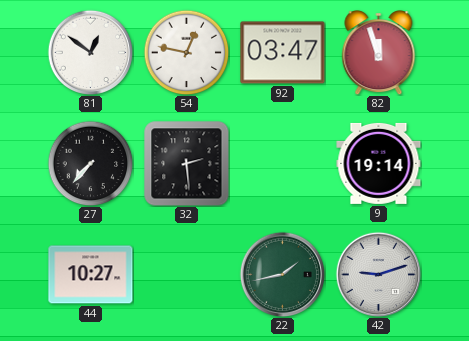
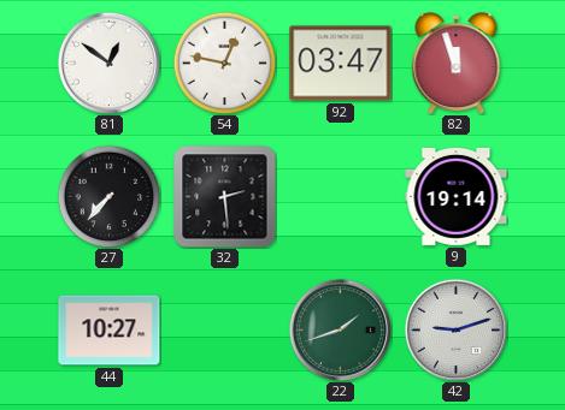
22: 1:43 -> 1:42
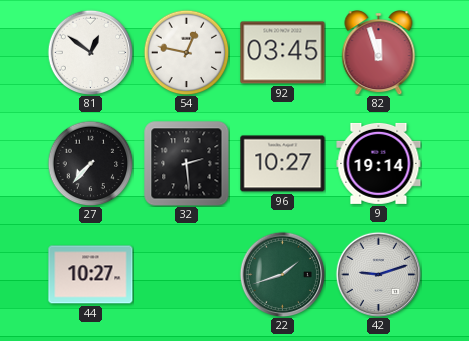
92: 03:47 -> 03:45
96: none -> 10:27
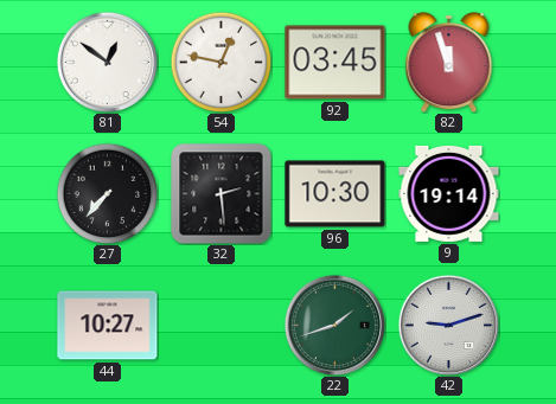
96: 10:27 -> 10:30
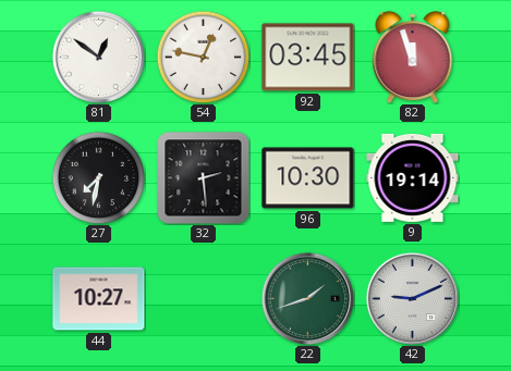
27: 7:37 -> 7:32
42: 9:12 -> 9:11
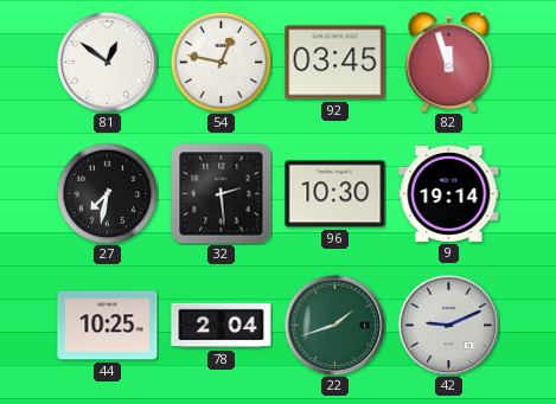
44: 10:27 -> 10:25
78: none -> 2:04
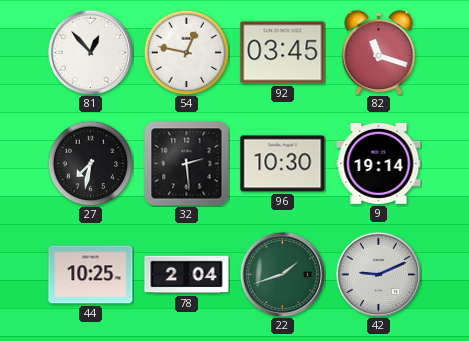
81: 12:51 -> 12:53
82: 11:57 -> 11:18
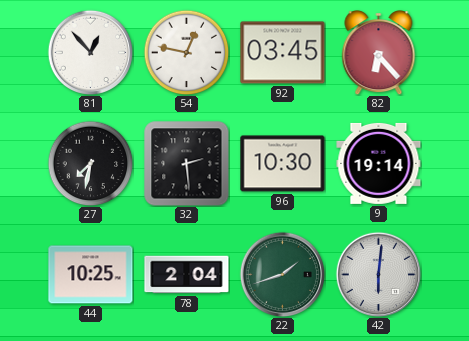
82: 11:18 -> 6:23
42: 9:11 -> 6:01
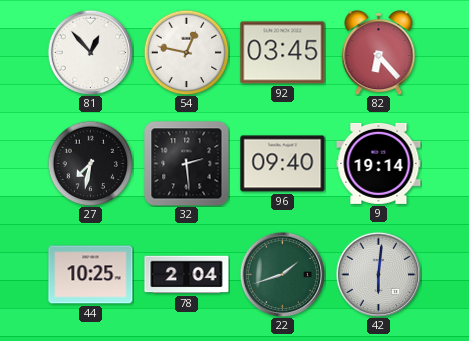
96: 10:30 -> 09:40
